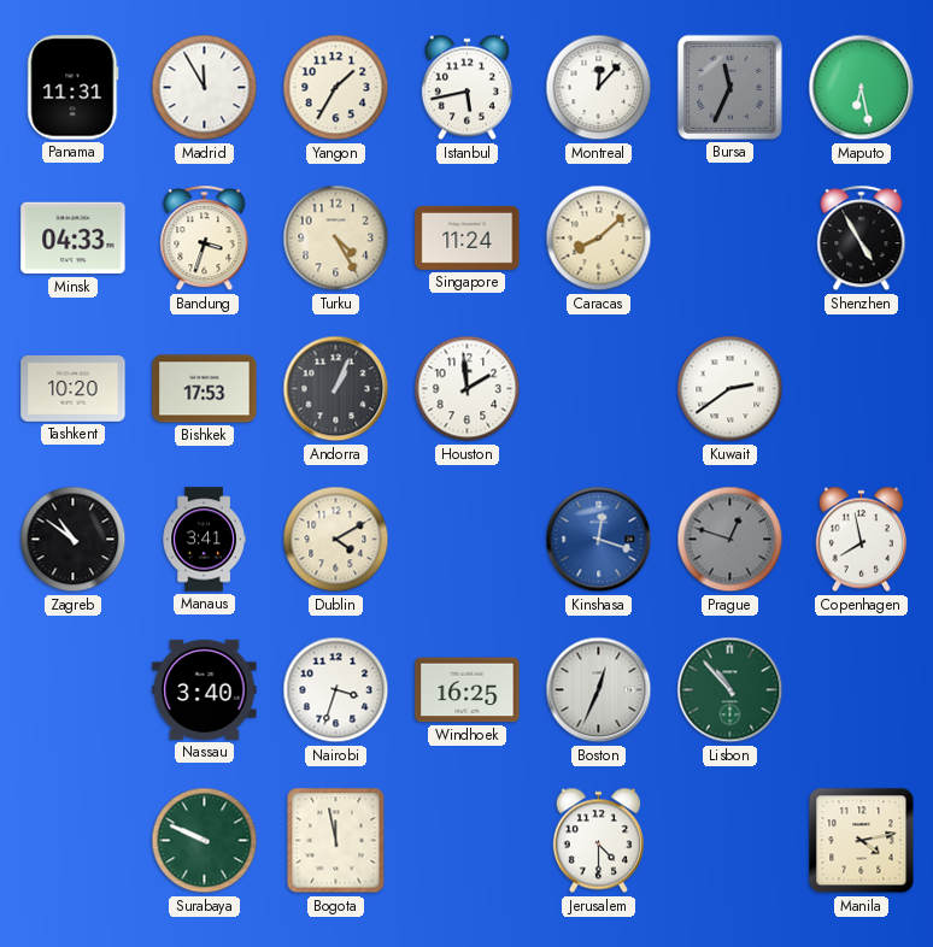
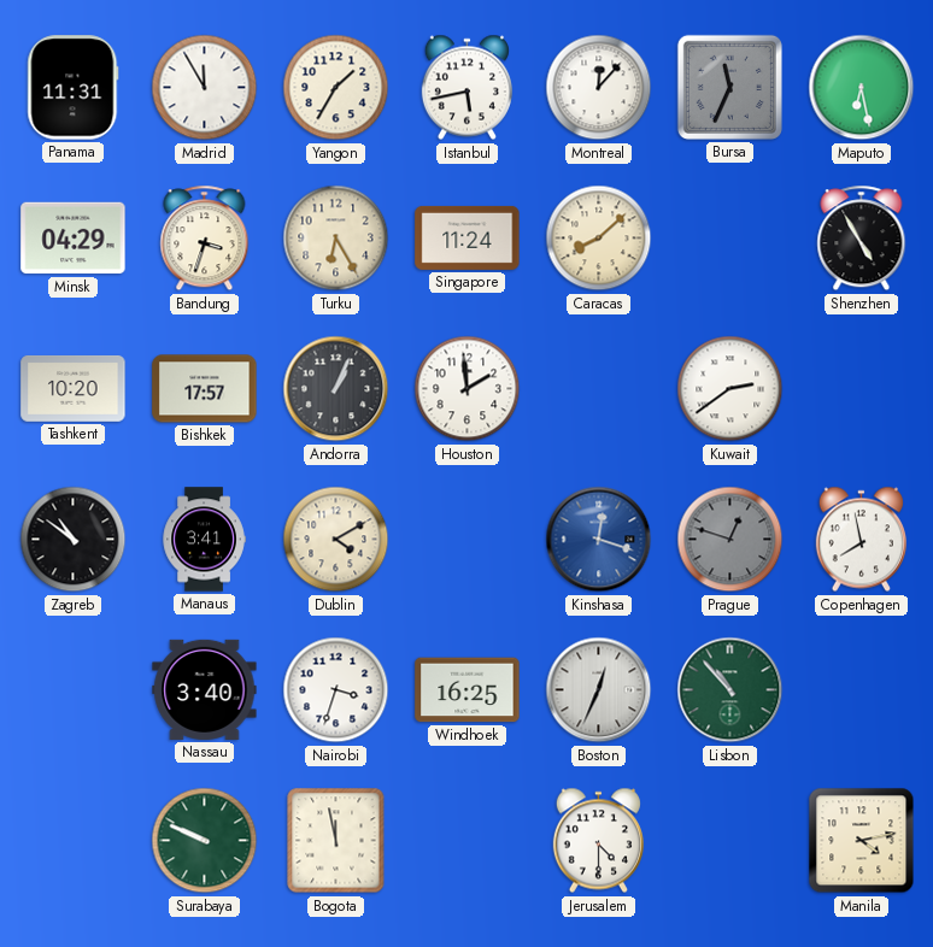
Minsk: 04:33 -> 04:29
Turku: 4:25 -> 6:25
Bishkek: 17:53 -> 17:57
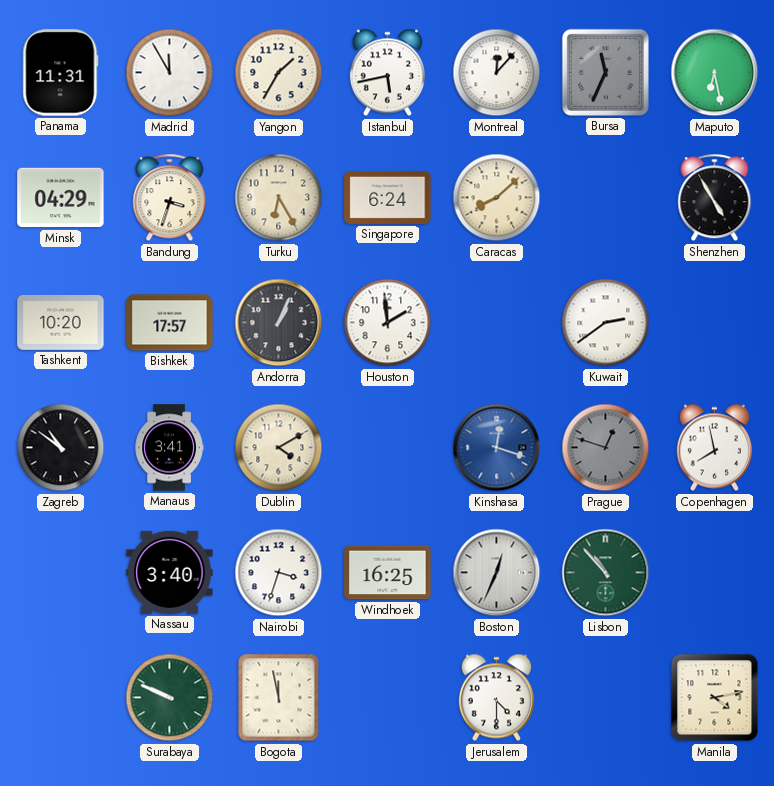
Singapore: 11:24 -> 6:24
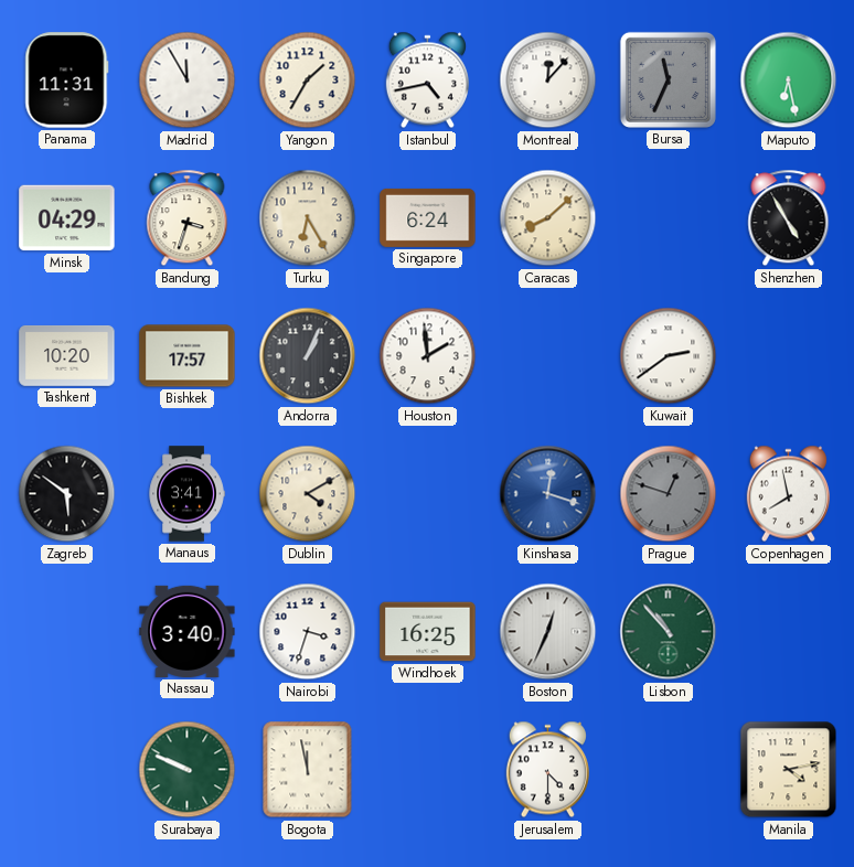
Istanbul: 5:43 -> 4:43
Zagreb: 10:51 -> 5:51
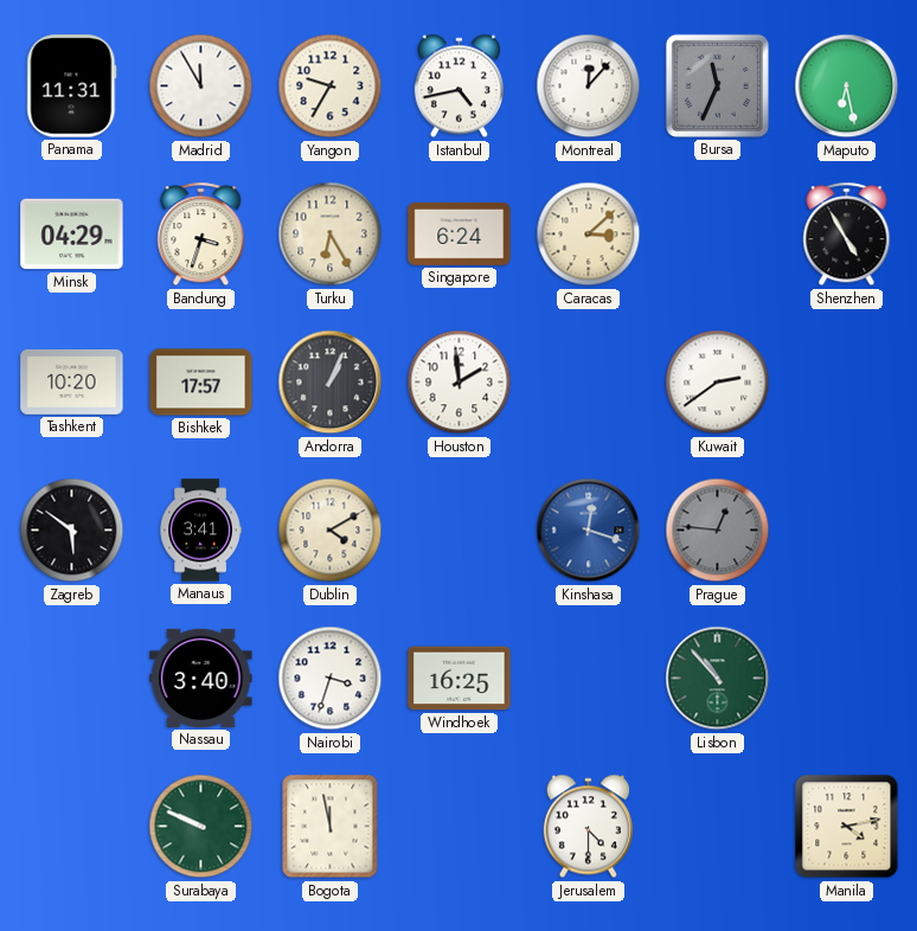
Yangon: 1:35 -> 9:35
Caracas: 8:08 -> 3:08
Prague: 12:48 -> 12:46
Copenhagen: 7:58 -> none
Boston: 12:34 -> none
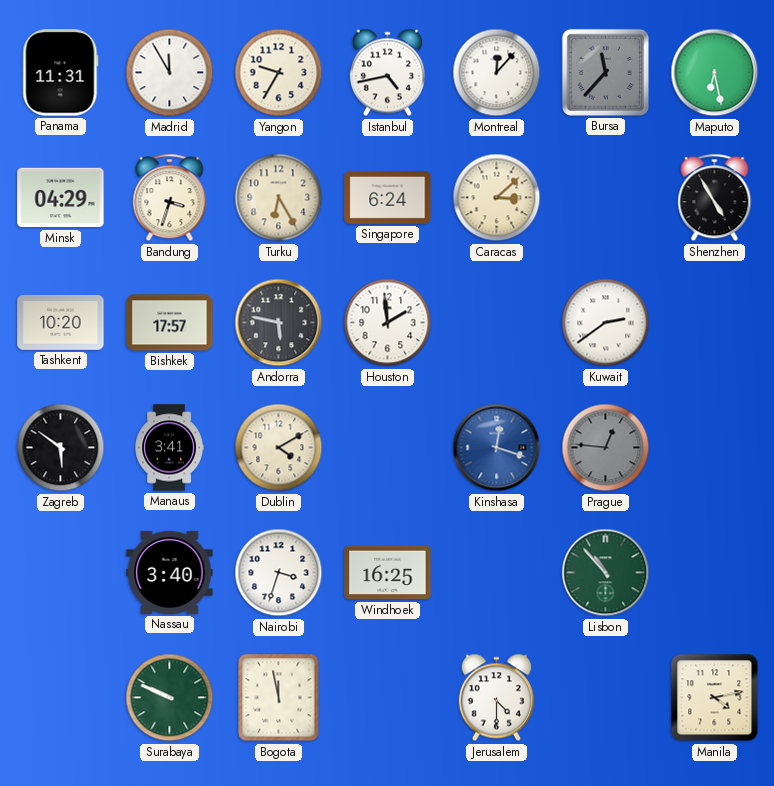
Bursa: 11:34 -> 11:37
Andorra: 1:04 -> 5:47
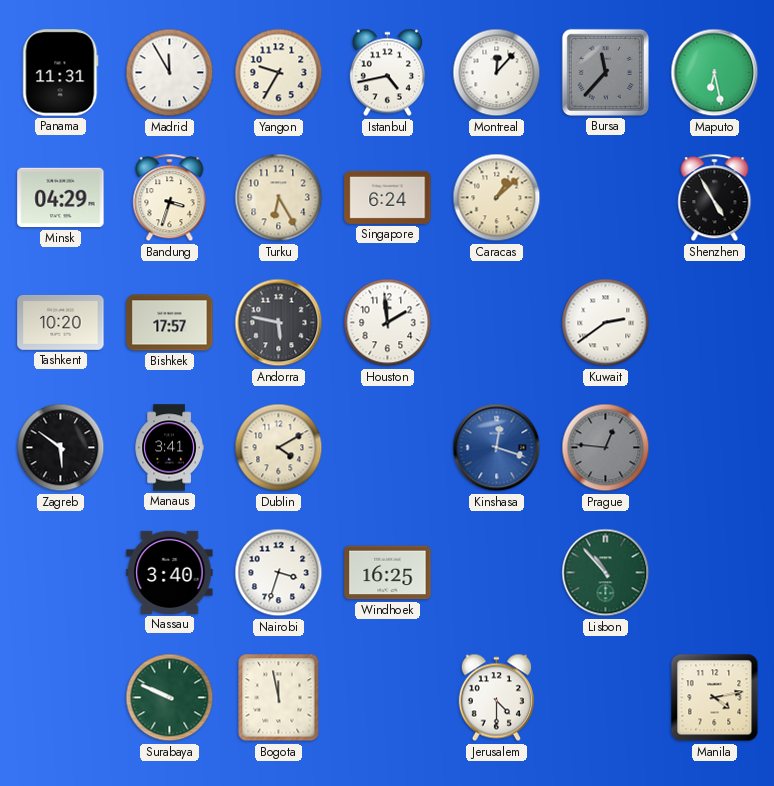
Caracas: 3:08 -> 1:08
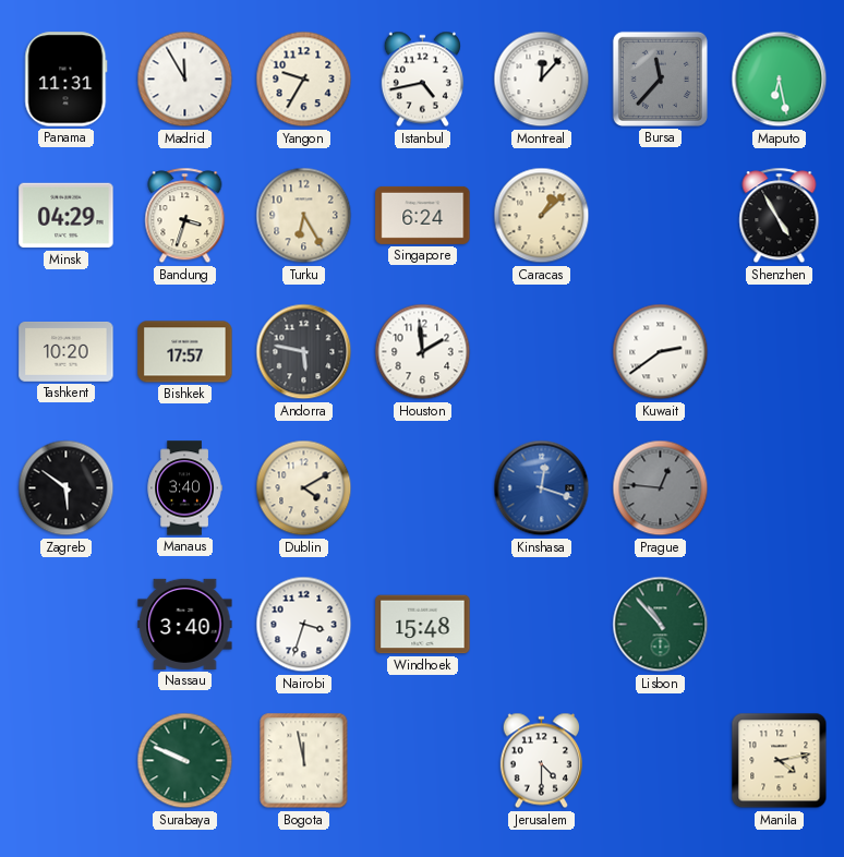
Manaus: 3:41 -> 3:40
Windhoek: 16:25 -> 15:48
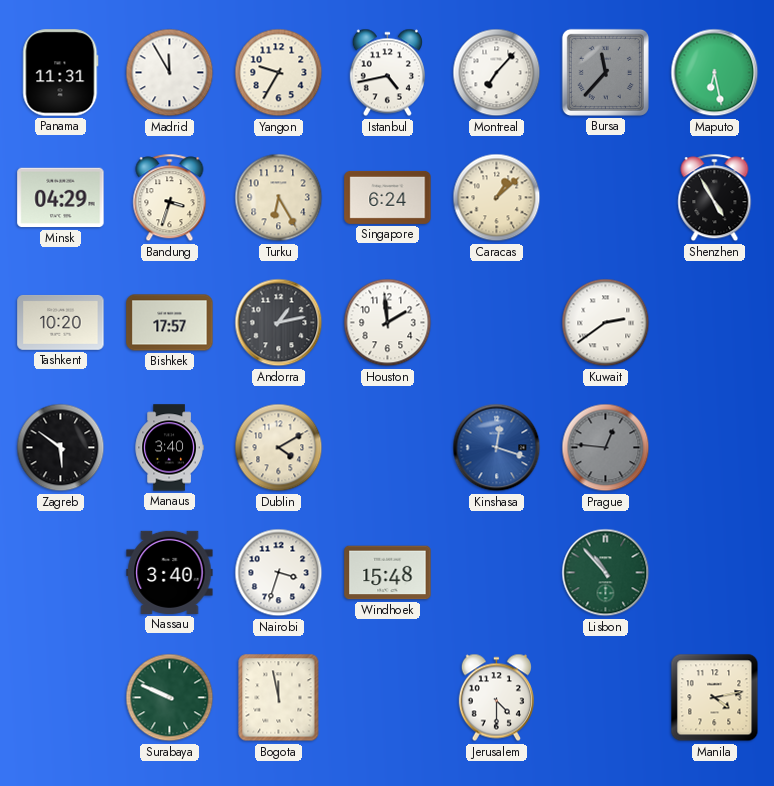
Montreal: 12:07 -> 7:07
Andorra: 5:47 -> 1:13
